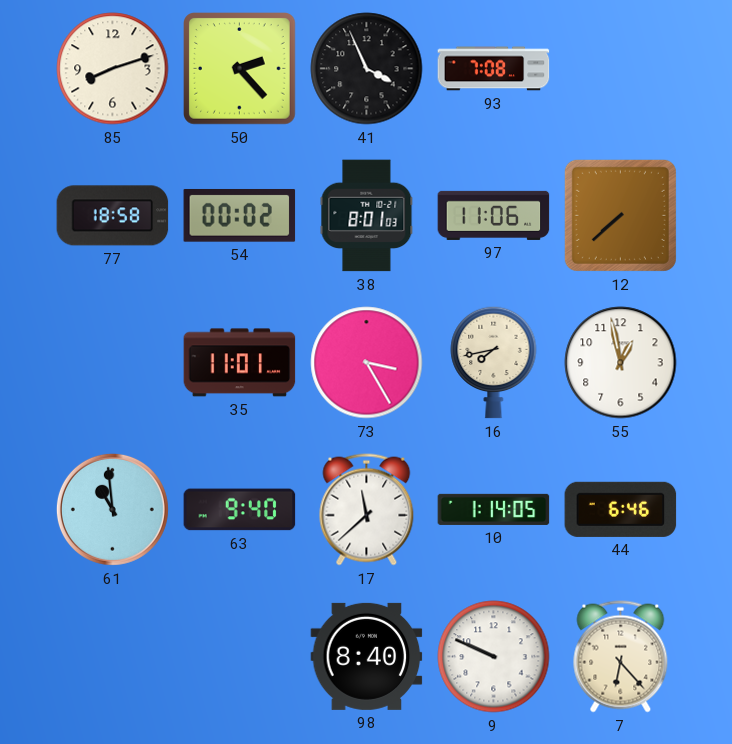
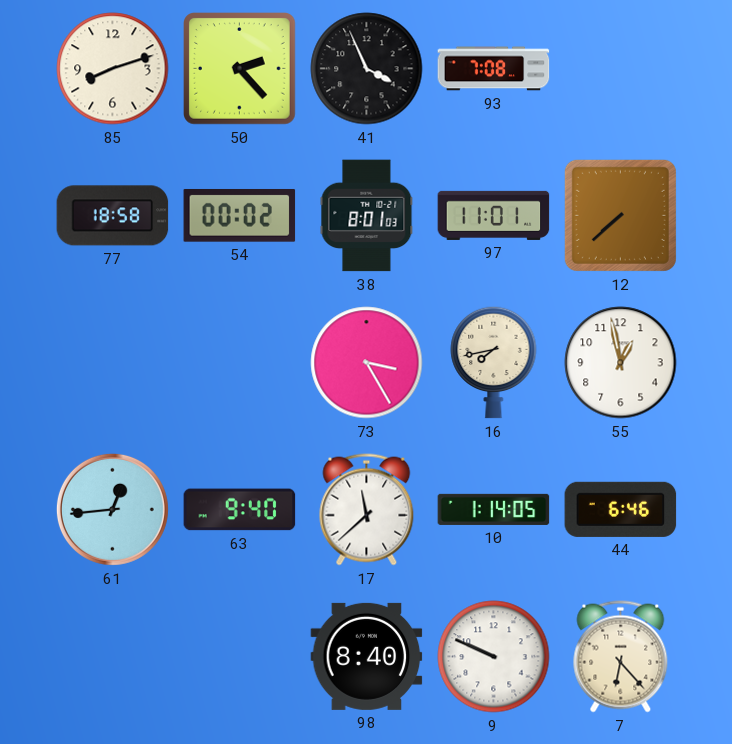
97: 11:06 -> 11:01
35: 11:01 -> none
61: 10:59 -> 12:44
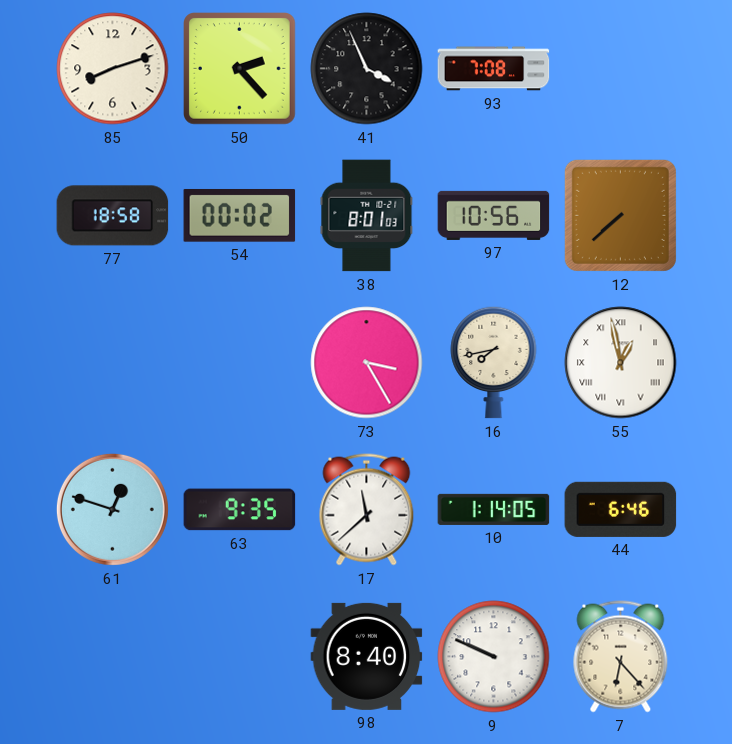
97: 11:01 -> 10:56
55 numerals: Arabic -> Roman
61: 12:44 -> 12:48
63: 9:40 -> 9:35
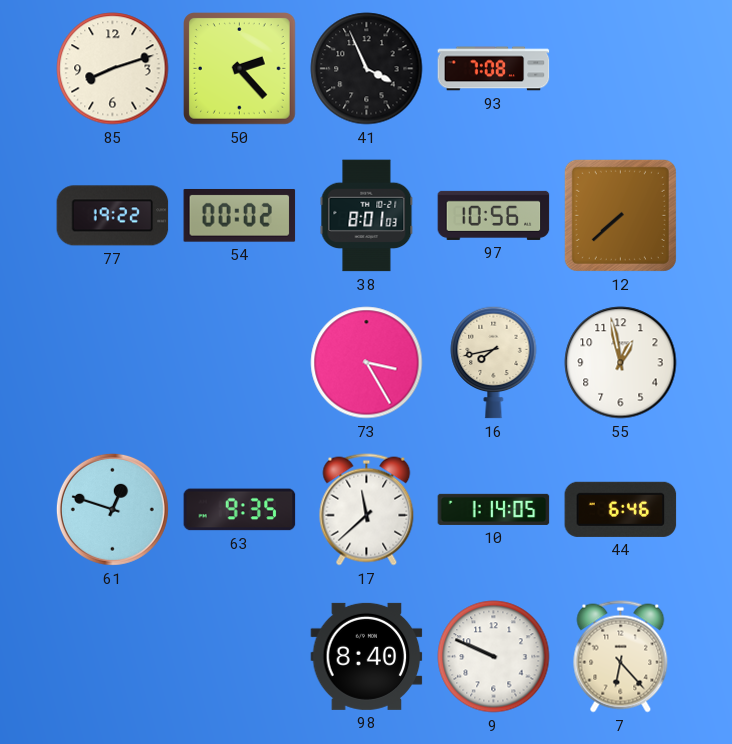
77: 18:58 -> 19:22
55 numerals: Roman -> Arabic
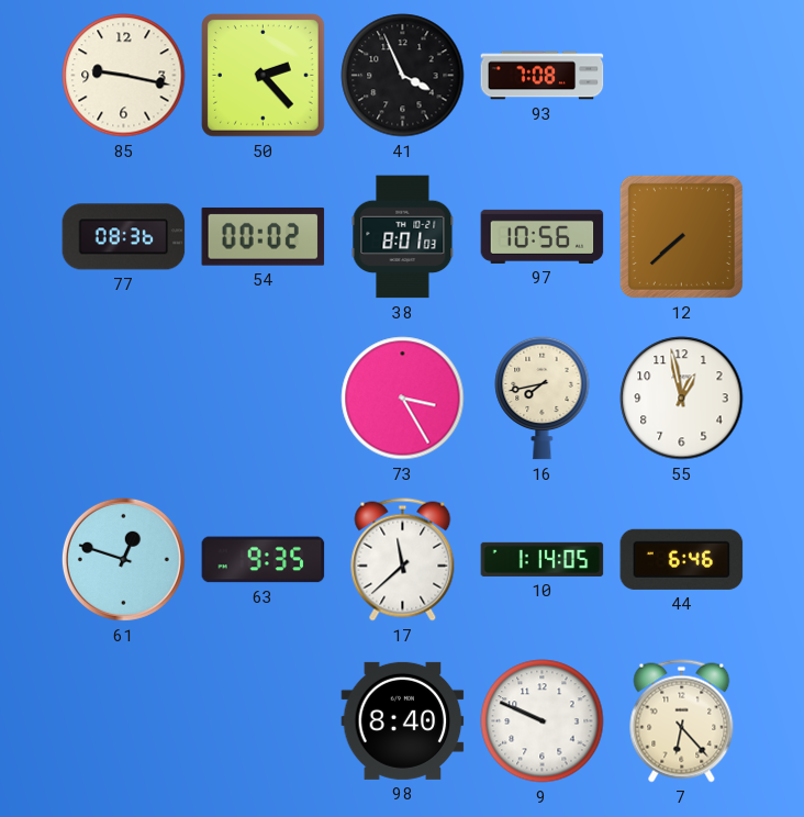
85: 8:12 -> 9:17
77: 19:22 -> 08:36
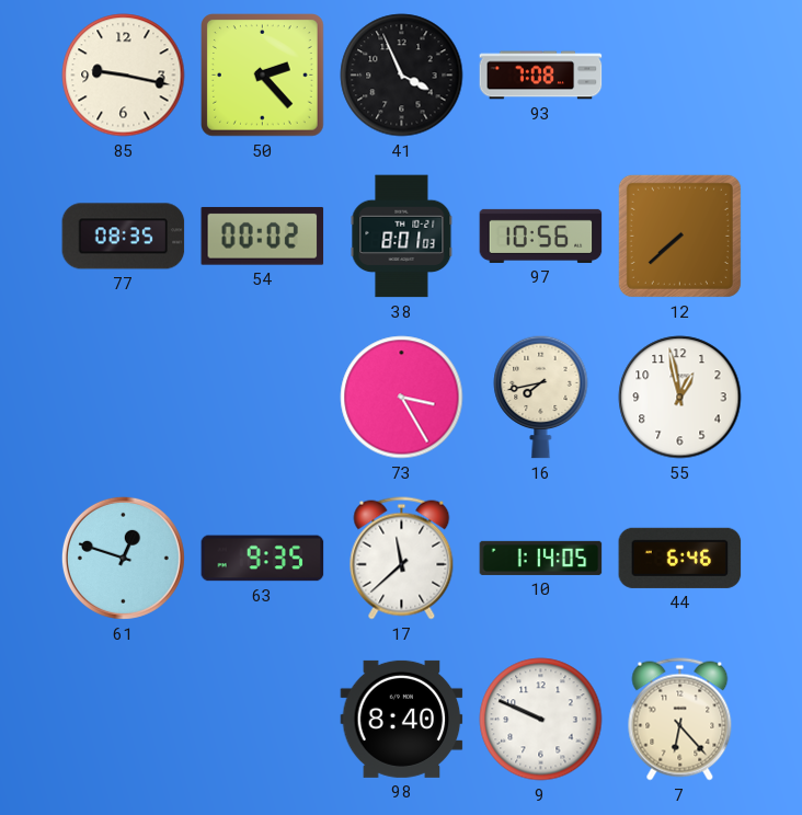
77: 08:36 -> 08:35
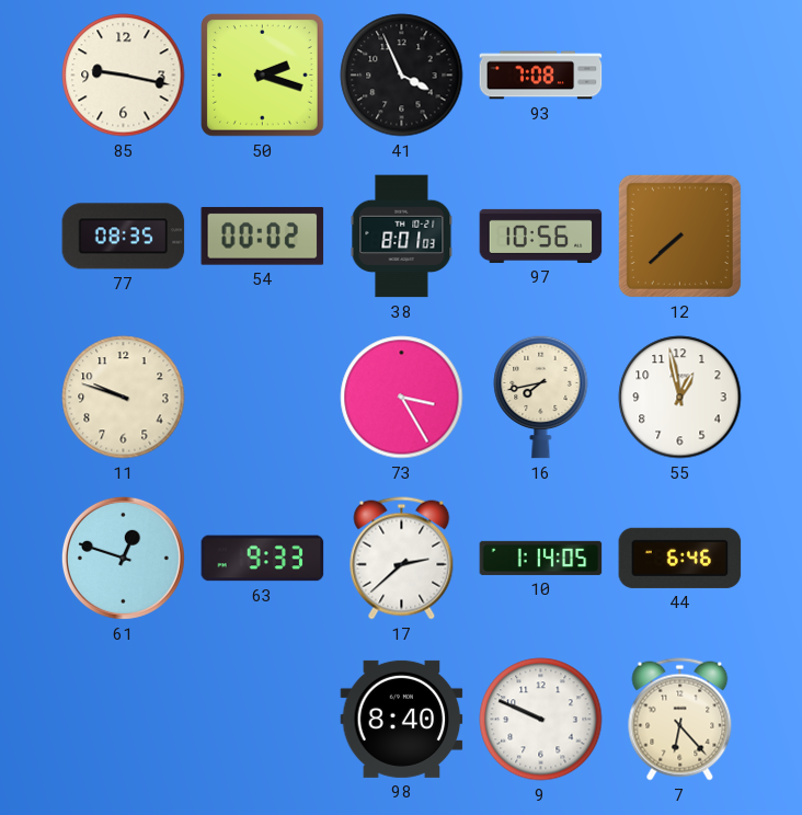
50: 2:23 -> 2:18
11: none -> 9:48
63: 9:35 -> 9:33
17: 11:38 -> 2:38
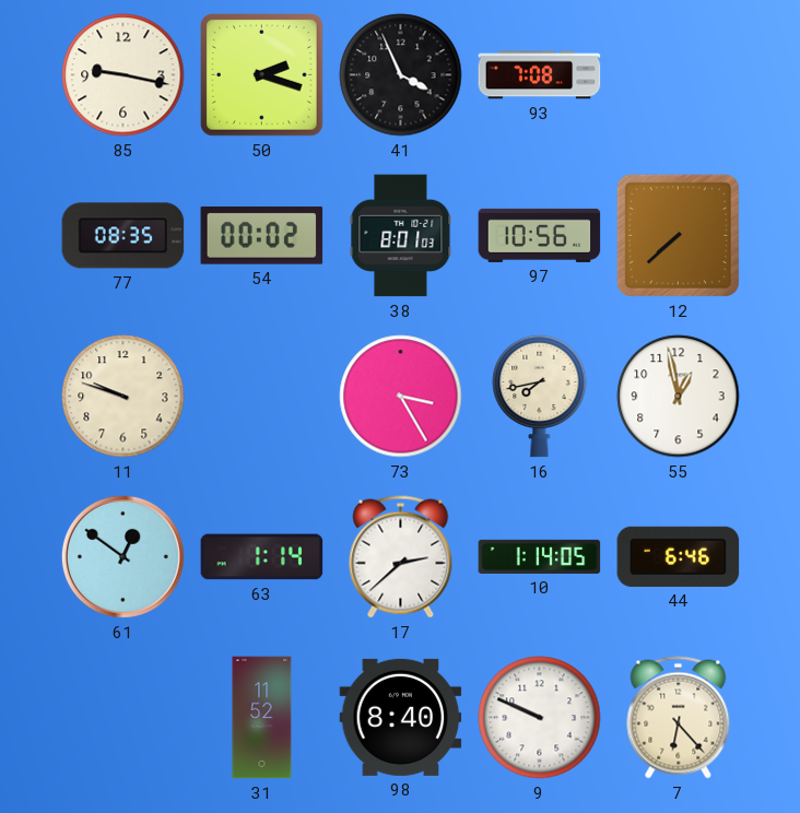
61: 12:48 -> 12:51
63: 9:33 -> 1:14
31: none -> 11:52
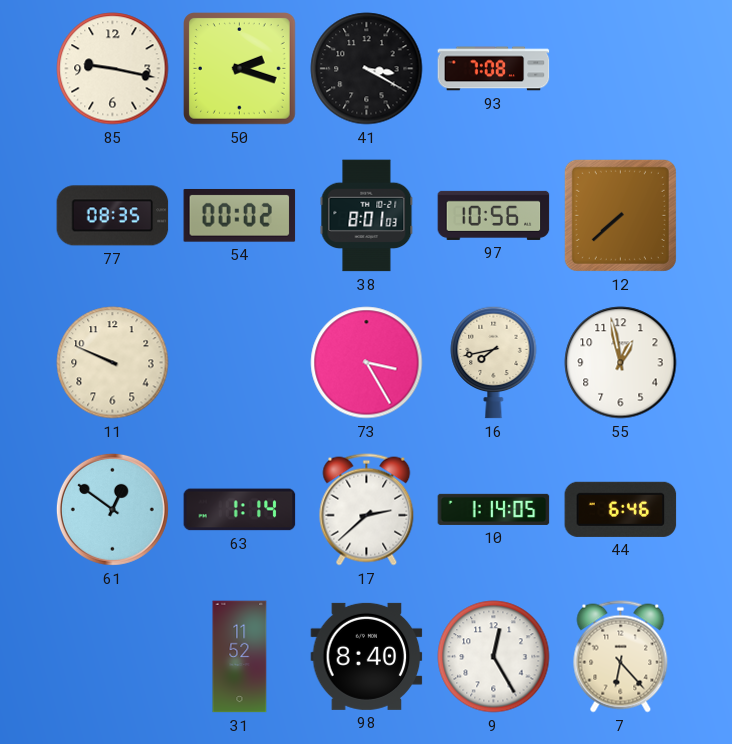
41: 3:56 -> 3:20
11: 9:48 -> 9:49
9: 9:49 -> 12:25
